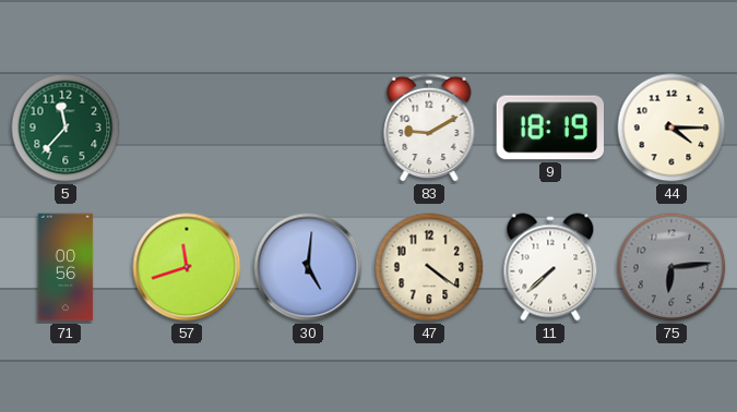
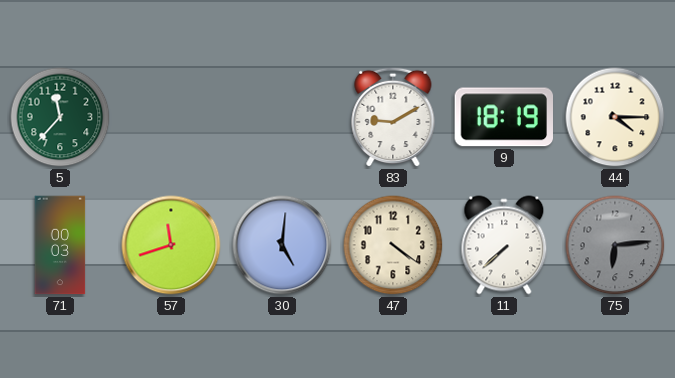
71: 00:56 -> 00:03
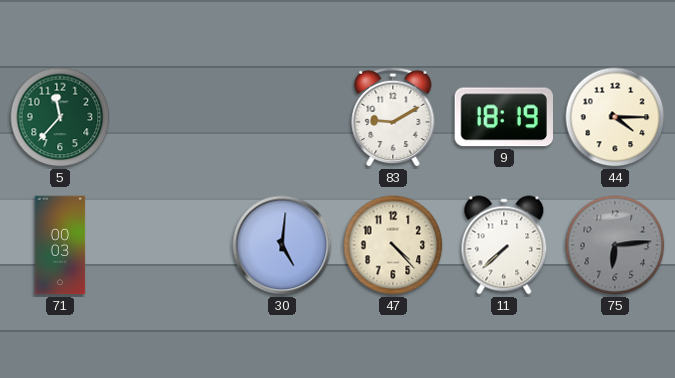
57: 11:42 -> none
47: 4:21 -> 4:23
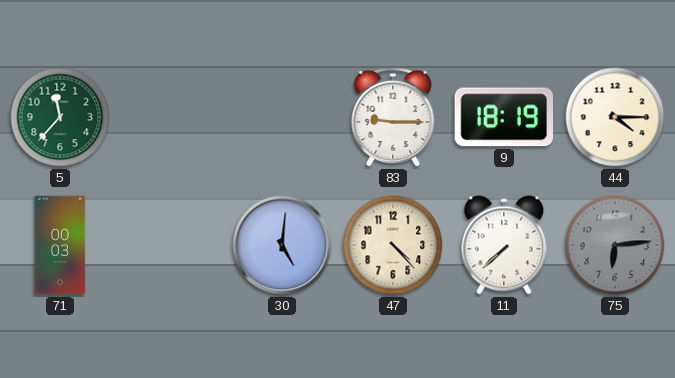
83: 9:10 -> 9:15
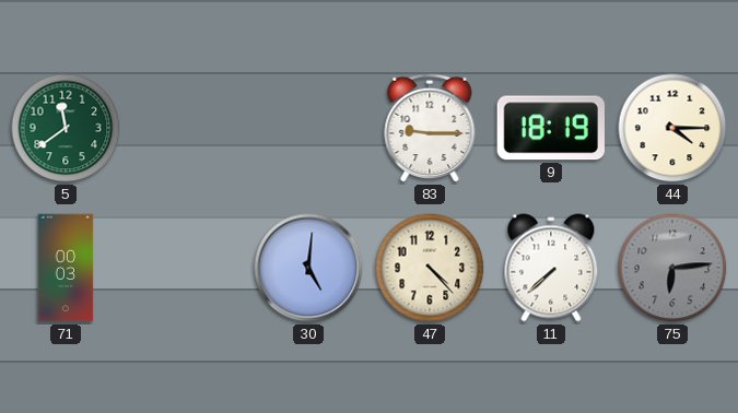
5: 11:37 -> 11:39
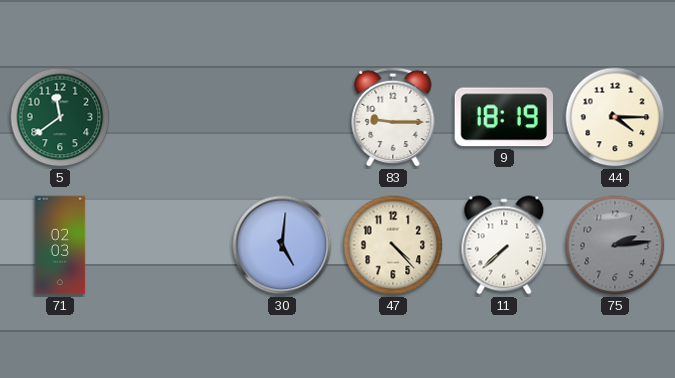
71: 00:03 -> 02:03
75: 6:14 -> 2:14
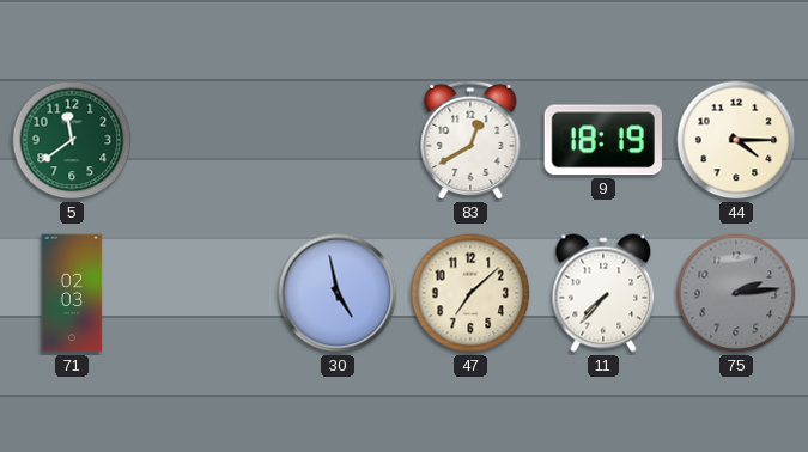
83: 9:15 -> 12:40
30: 5:01 -> 4:58
47: 4:23 -> 7:08
11: 7:38 -> 7:37
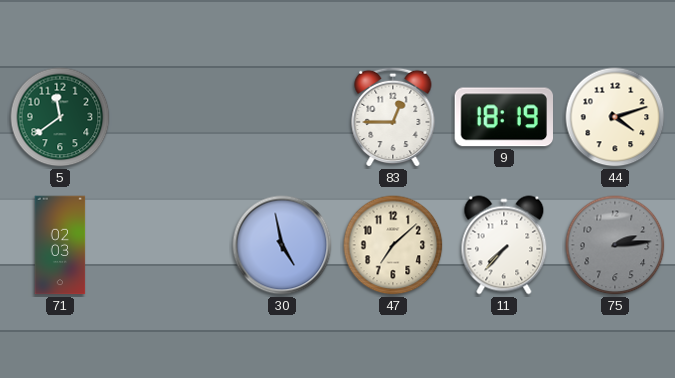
83: 12:40 -> 12:45
44: 4:15 -> 4:12
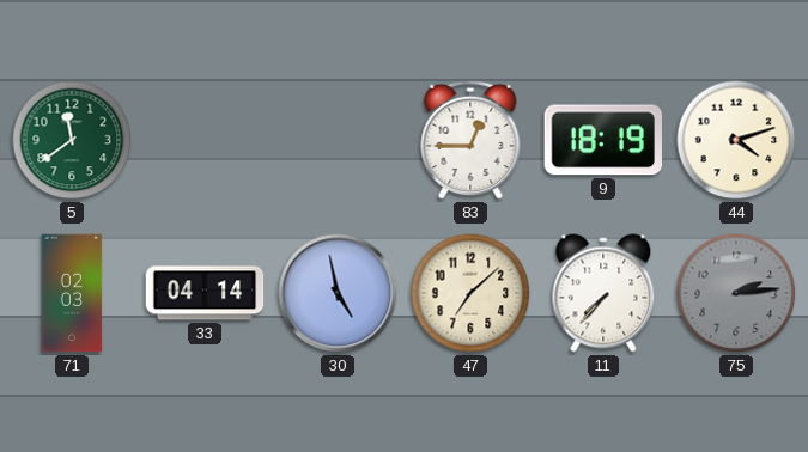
33: none -> 04:14
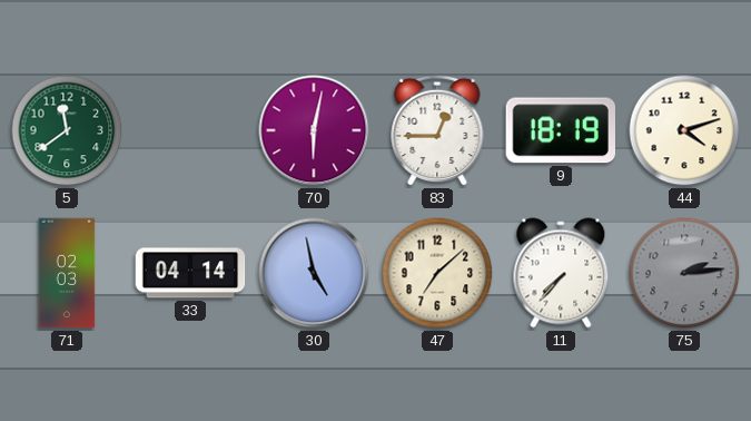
70: none -> 6:02
